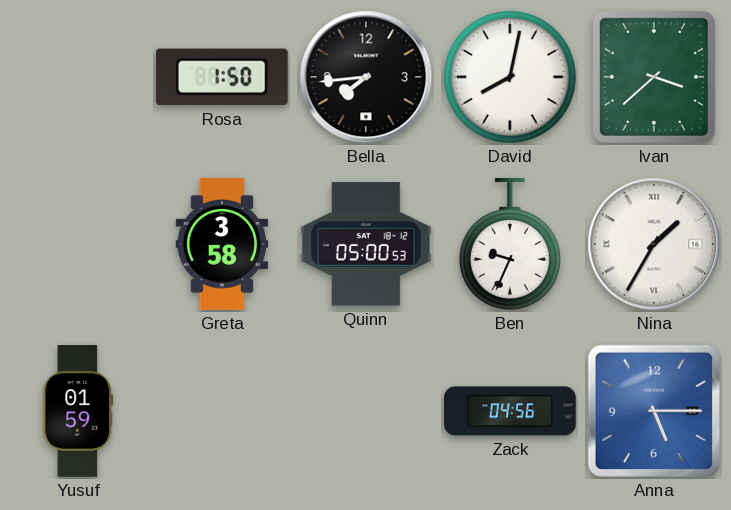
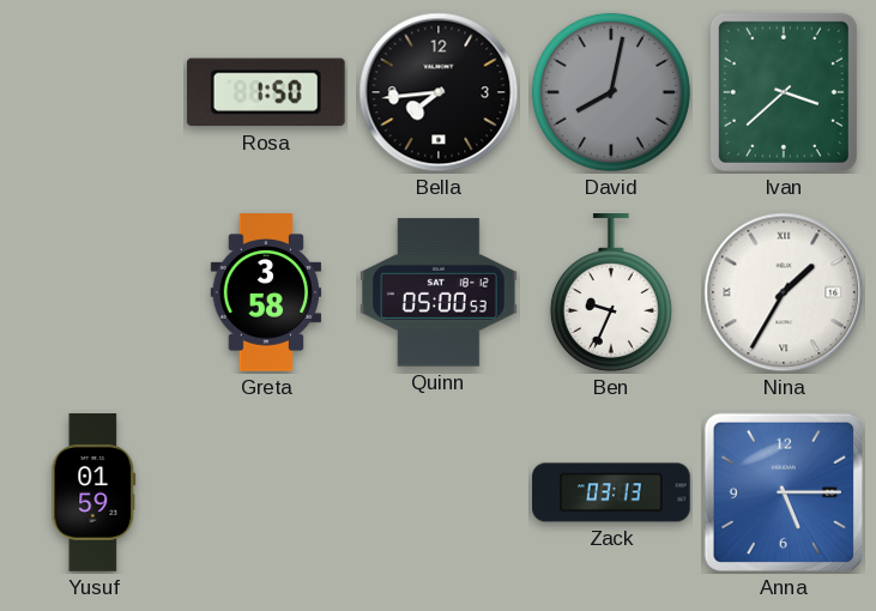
David dial: white -> grey
Zack: 04:56 -> 03:13
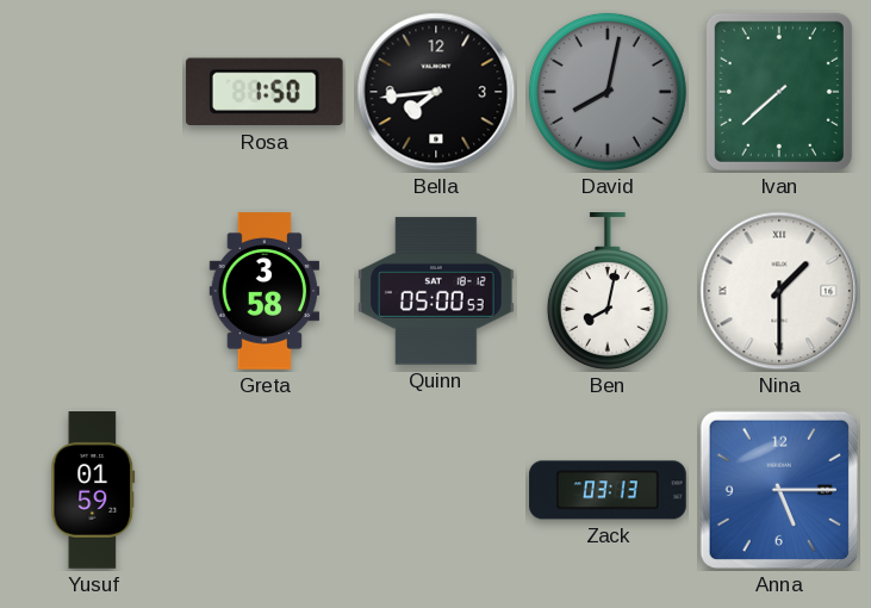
Ivan: 3:38 -> 7:38
Ben: 9:34 -> 8:02
Nina: 1:35 -> 1:30
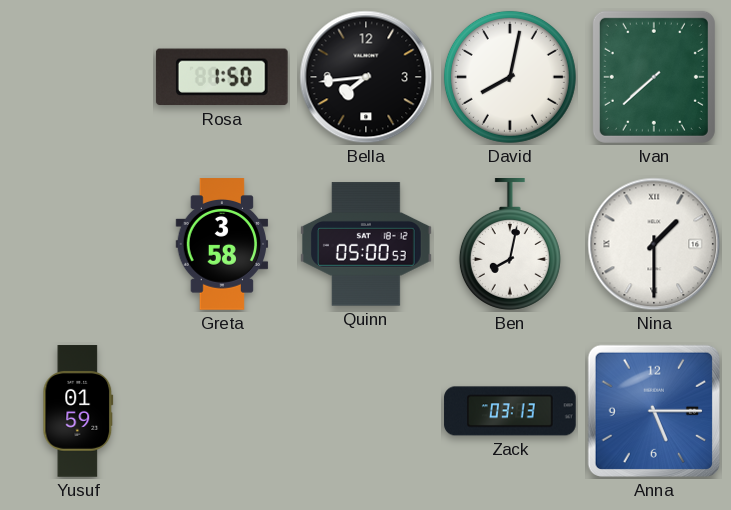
David dial: grey -> white
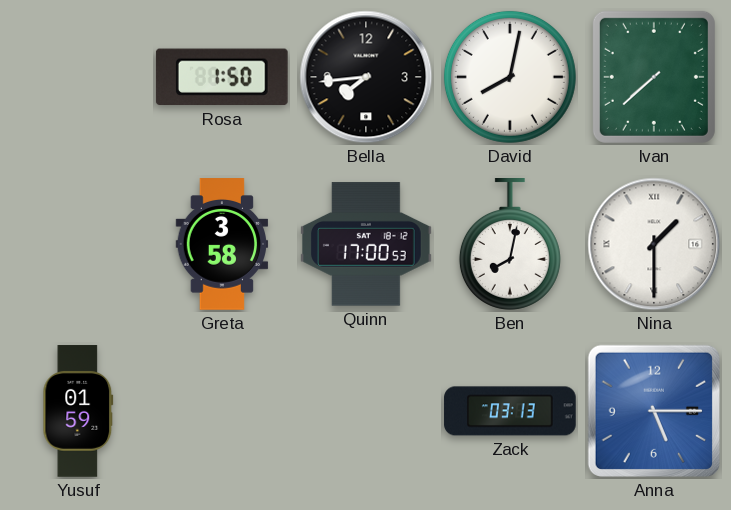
Quinn: 05:00 -> 17:00
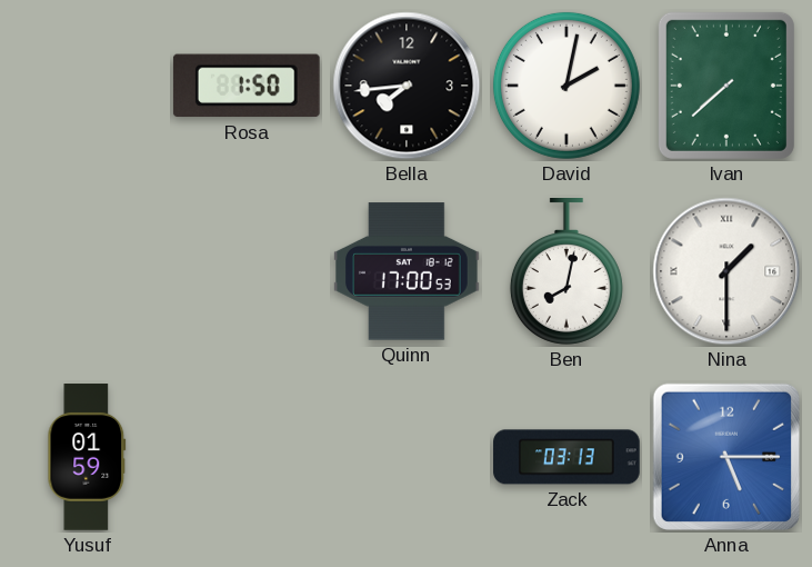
David: 8:02 -> 2:02
Greta: 3:58 -> none
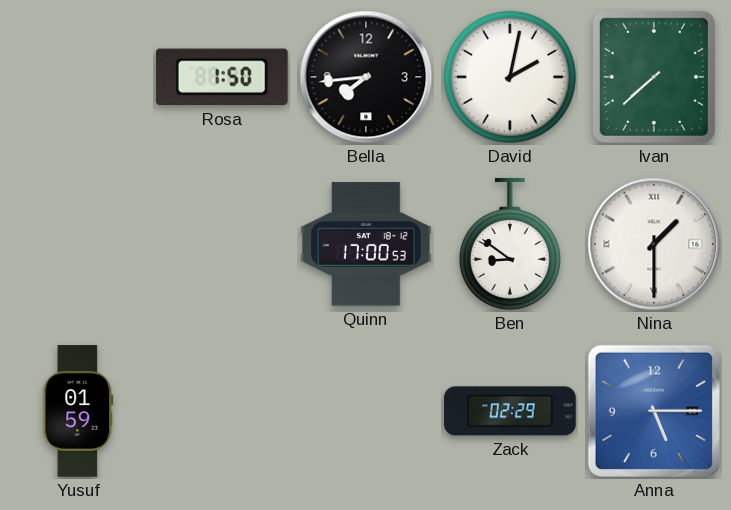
Ben: 8:02 -> 8:51
Zack: 03:13 -> 02:29
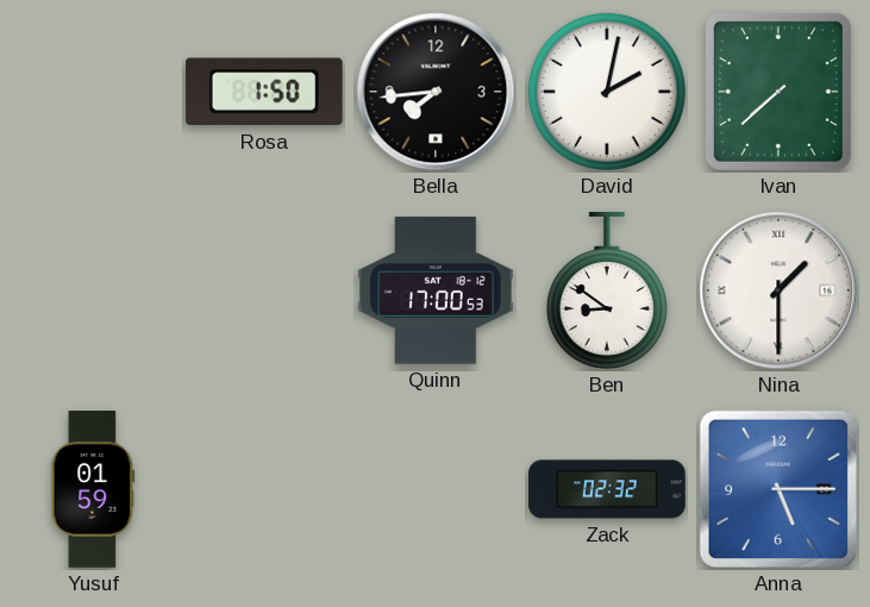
Zack: 02:29 -> 02:32
